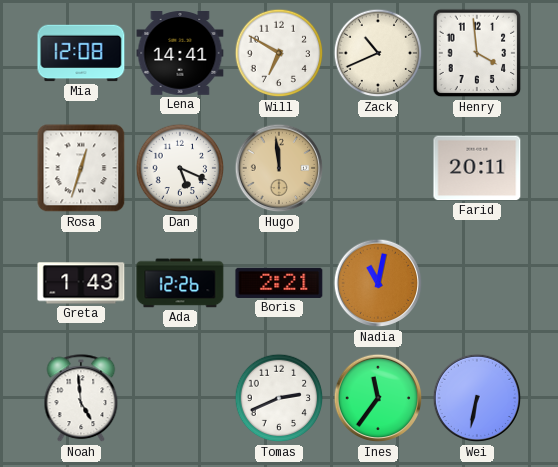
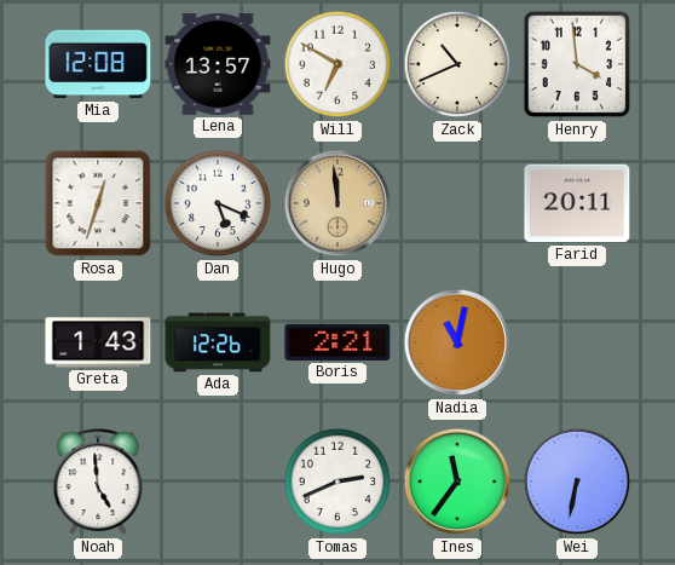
Lena: 14:41 -> 13:57
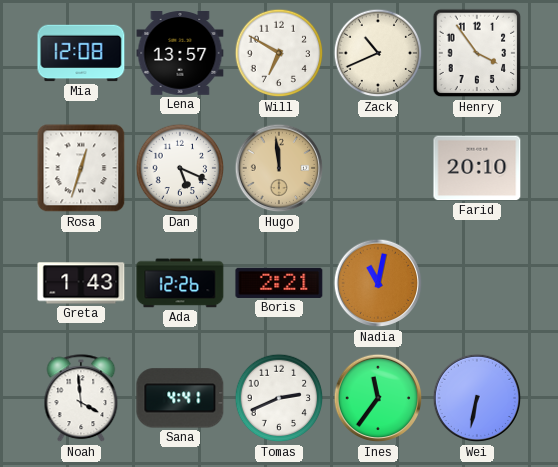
Henry: 3:59 -> 3:54
Farid: 20:11 -> 20:10
Noah: 4:59 -> 3:59
Sana: none -> 4:41
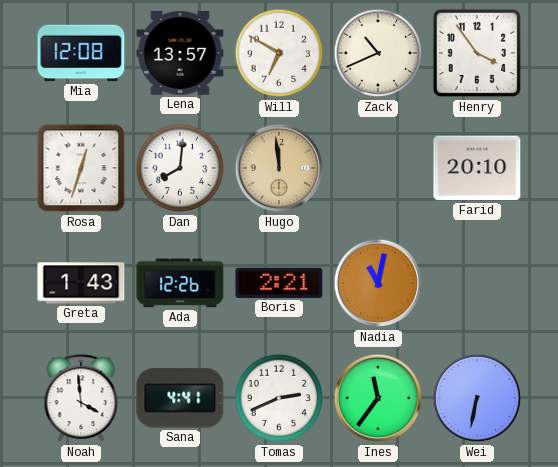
Dan: 5:19 -> 8:01
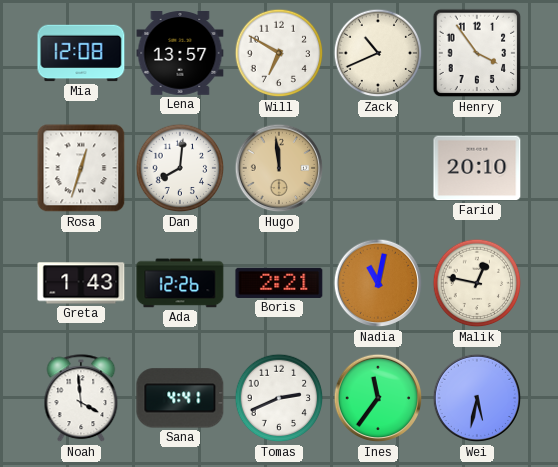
Malik: none -> 12:47
Wei: 6:32 -> 5:32
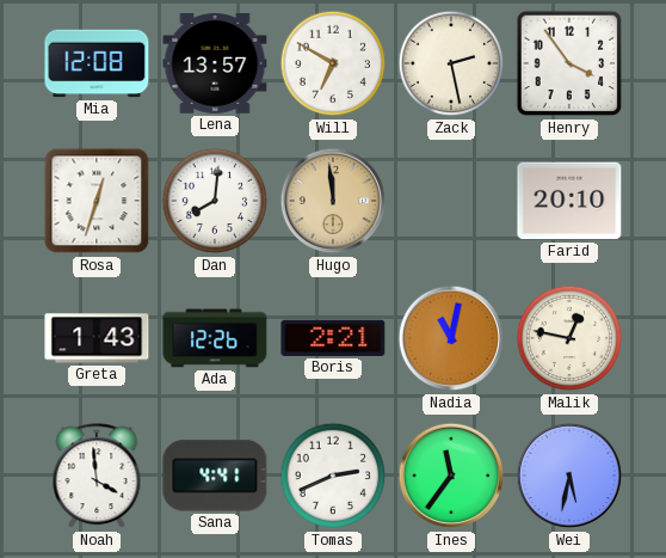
Zack: 10:41 -> 2:28
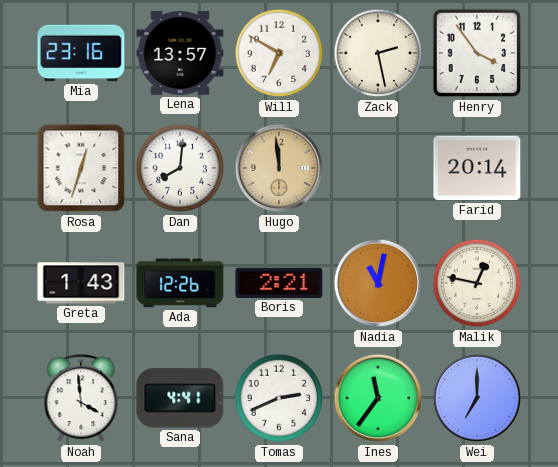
Mia: 12:08 -> 23:16
Farid: 20:10 -> 20:14
Wei: 5:32 -> 7:00
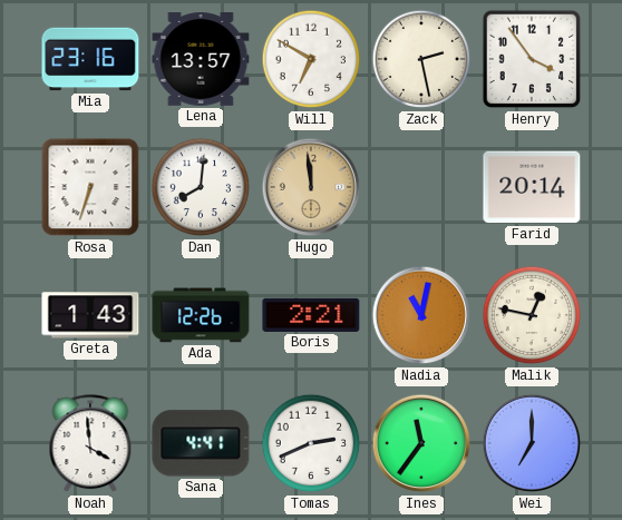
Rosa: 12:33 -> 6:33
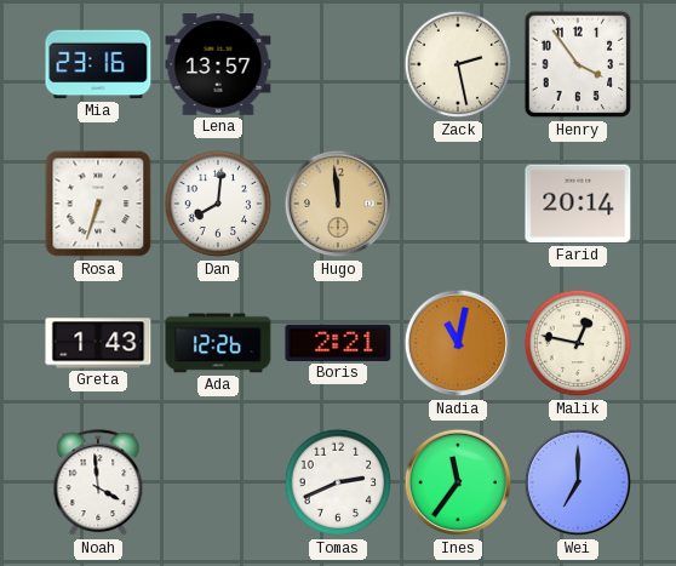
Will: 6:50 -> none
Sana: 4:41 -> none
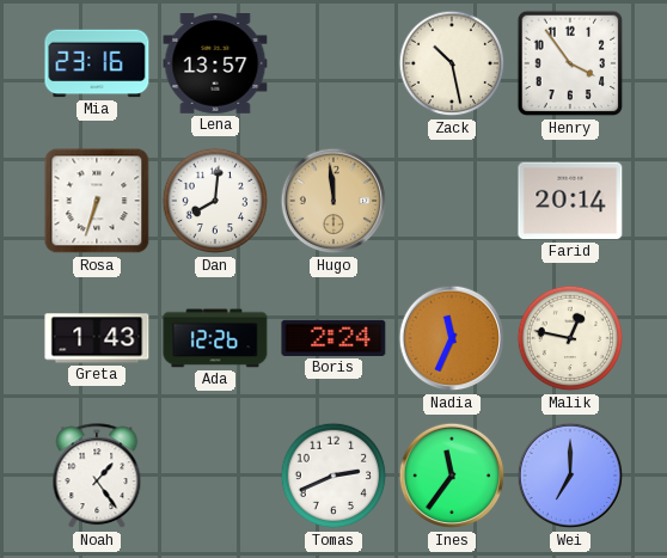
Zack: 2:28 -> 10:28
Boris: 2:21 -> 2:24
Nadia: 11:02 -> 11:34
Noah: 3:59 -> 1:24
